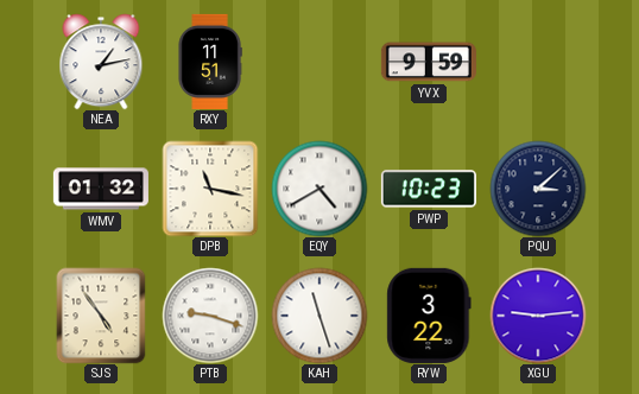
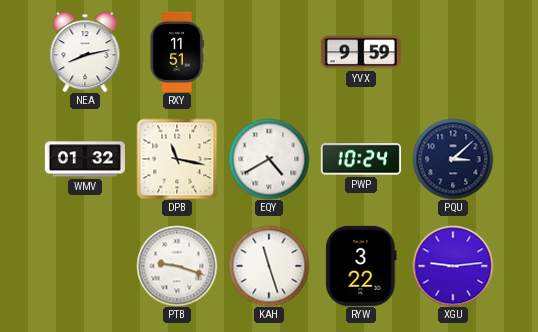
NEA: 1:13 -> 8:13
PWP: 10:23 -> 10:24
SJS: 4:54 -> none
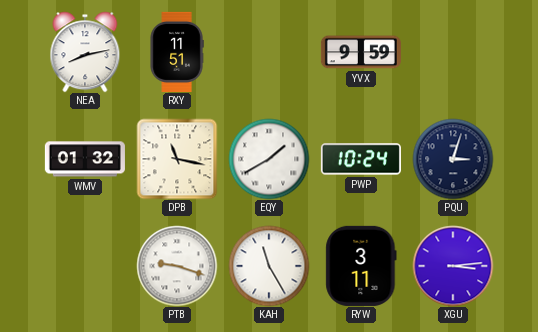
EQY: 4:40 -> 1:40
PQU: 3:08 -> 3:03
KAH: 11:27 -> 11:25
RYW: 3:22 -> 3:11
XGU: 9:14 -> 3:14
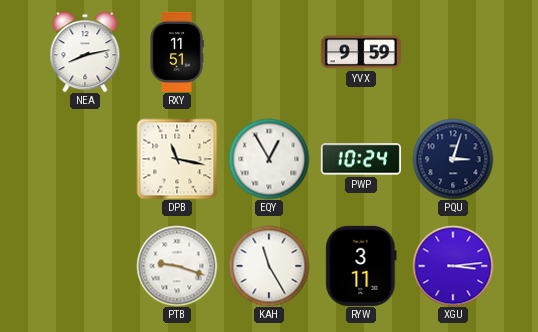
WMV: 01:32 -> none
EQY: 1:40 -> 12:55
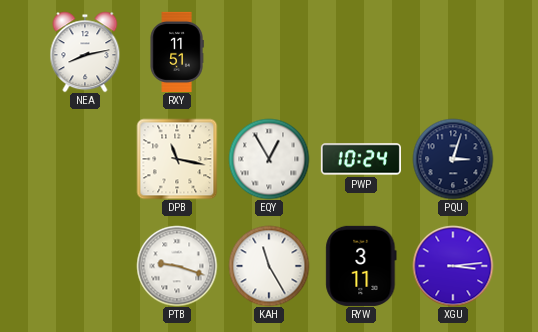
YVX: 9:59 -> none
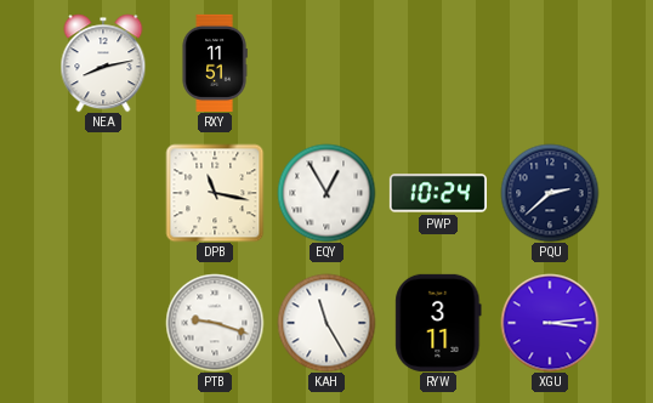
PQU: 3:03 -> 2:38
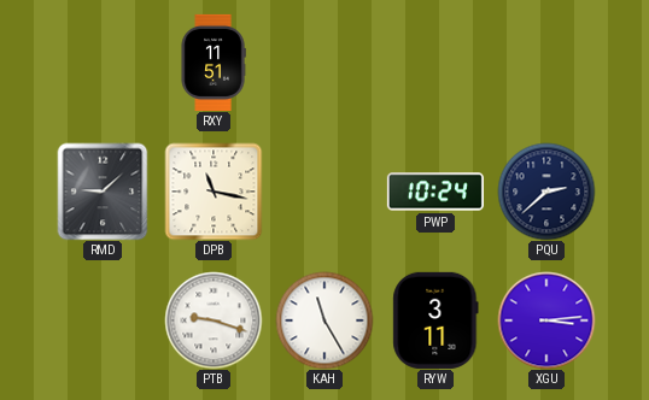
NEA: 8:13 -> none
RMD: none -> 9:08
EQY: 12:55 -> none
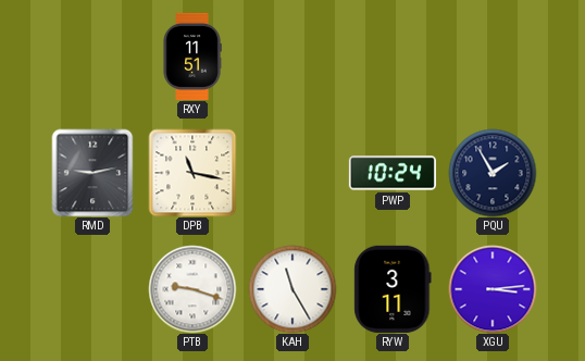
RMD: 9:08 -> 9:13
PQU: 2:38 -> 1:55
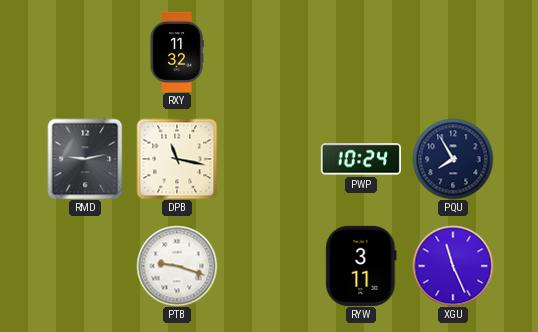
RXY: 11:51 -> 11:32
PQU: 1:55 -> 7:55
KAH: 11:25 -> none
XGU: 3:14 -> 11:26
